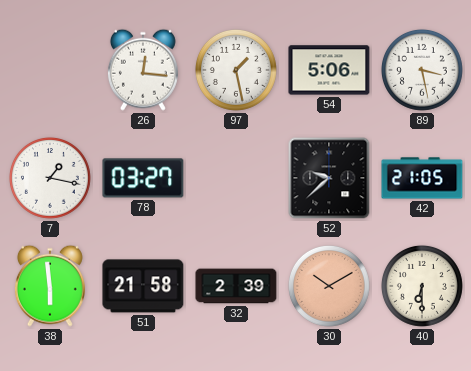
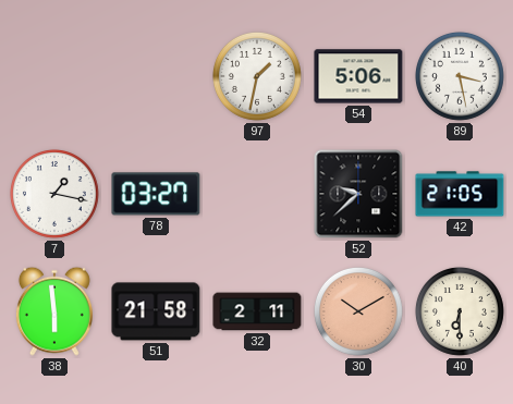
26: 12:16 -> none
97: 1:28 -> 1:32
32: 2:39 -> 2:11
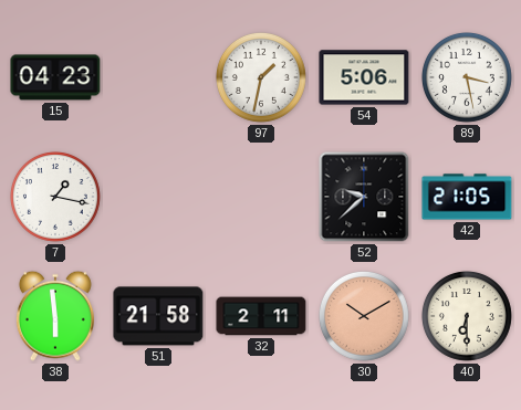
15: none -> 04:23
78: 03:27 -> none
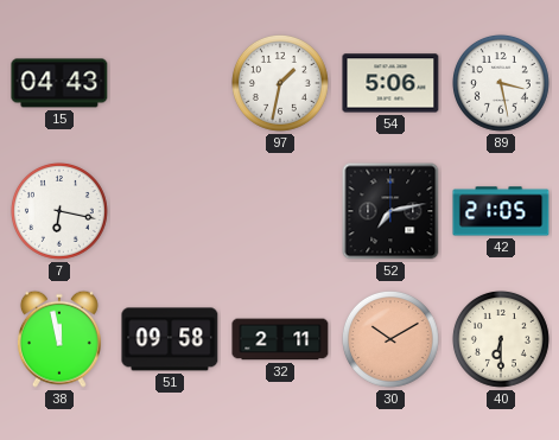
15: 04:23 -> 04:43
7: 1:17 -> 6:17
52: 9:38 -> 7:13
38: 5:59 -> 11:58
51: 21:58 -> 09:58
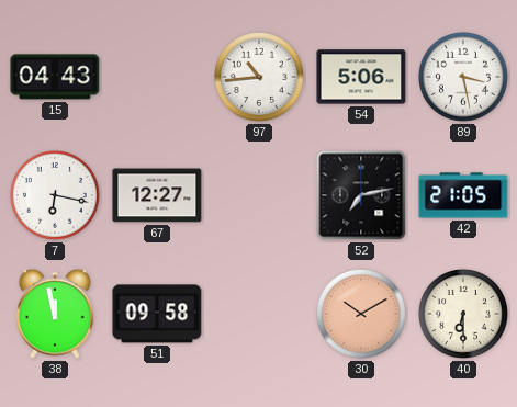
97: 1:32 -> 10:44
67: none -> 12:27
32: 2:11 -> none
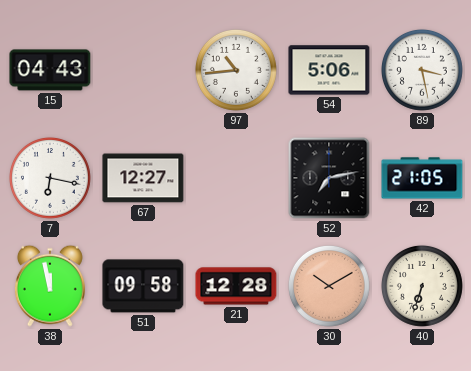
21: none -> 12:28
40: 6:30 -> 6:33
